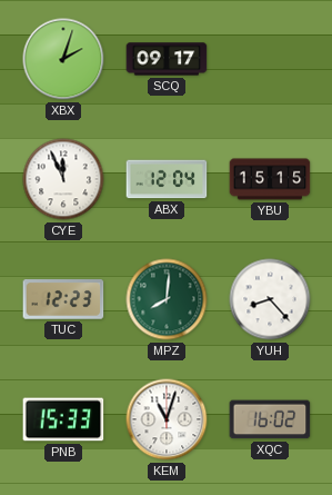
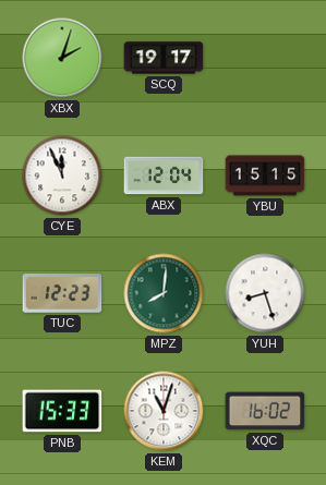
SCQ: 09:17 -> 19:17
YUH: 8:23 -> 8:27
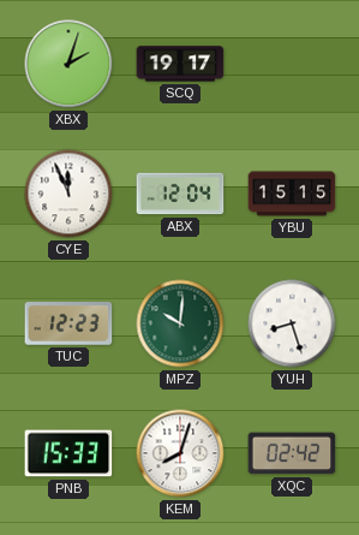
MPZ: 8:01 -> 10:01
KEM: 11:03 -> 8:03
XQC: 16:02 -> 02:42
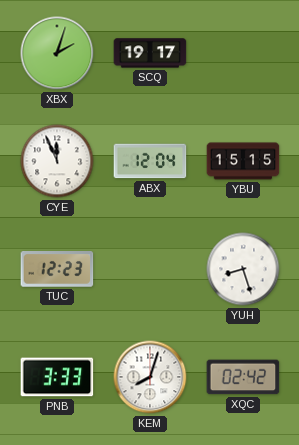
MPZ: 10:01 -> none
PNB: 15:33 -> 3:33
